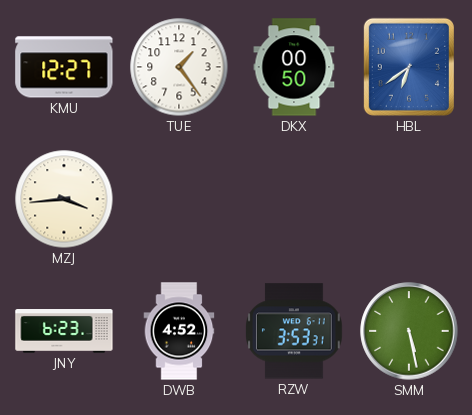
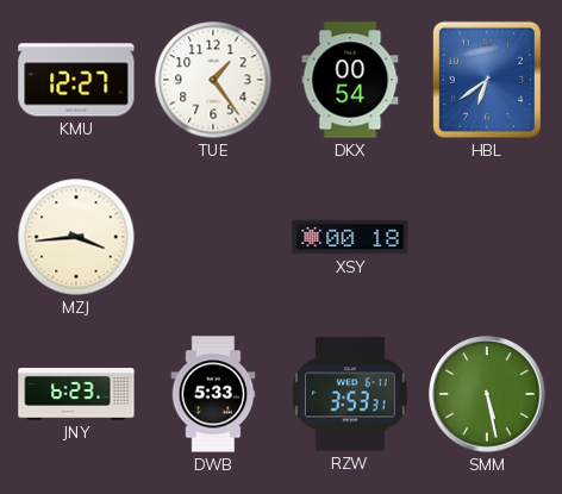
DKX: 00:50 -> 00:54
XSY: none -> 00:18
DWB: 4:52 -> 5:33
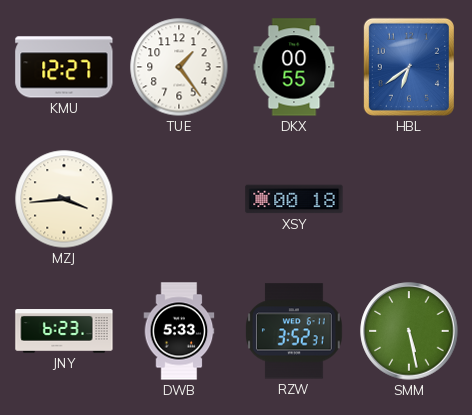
DKX: 00:54 -> 00:55
RZW: 3:53 -> 3:52
